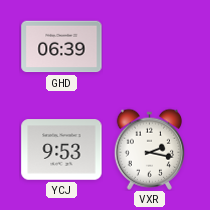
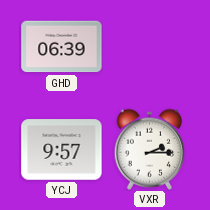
YCJ: 9:53 -> 9:57
VXR: 2:17 -> 2:15
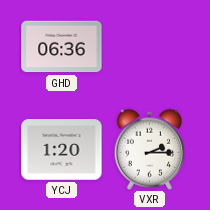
GHD: 06:39 -> 06:36
YCJ: 9:57 -> 1:20
